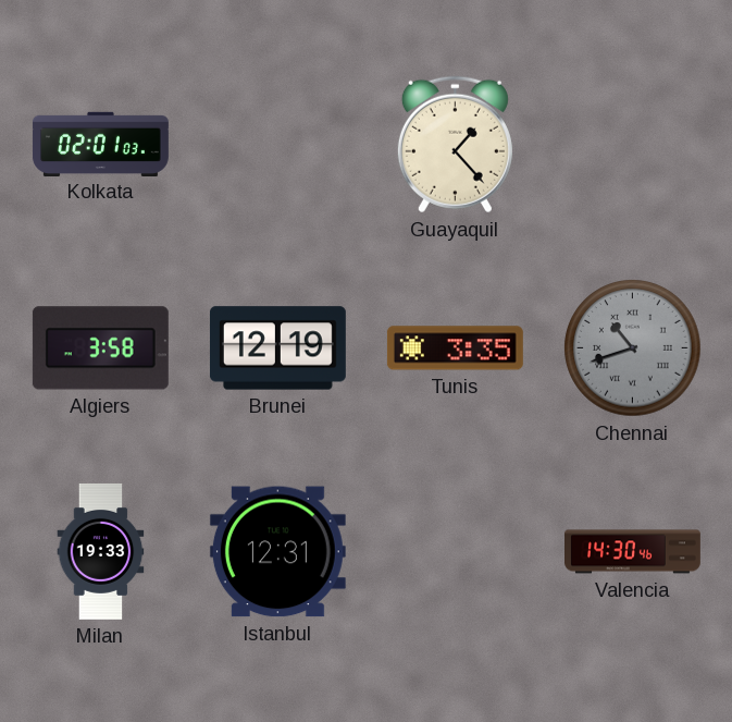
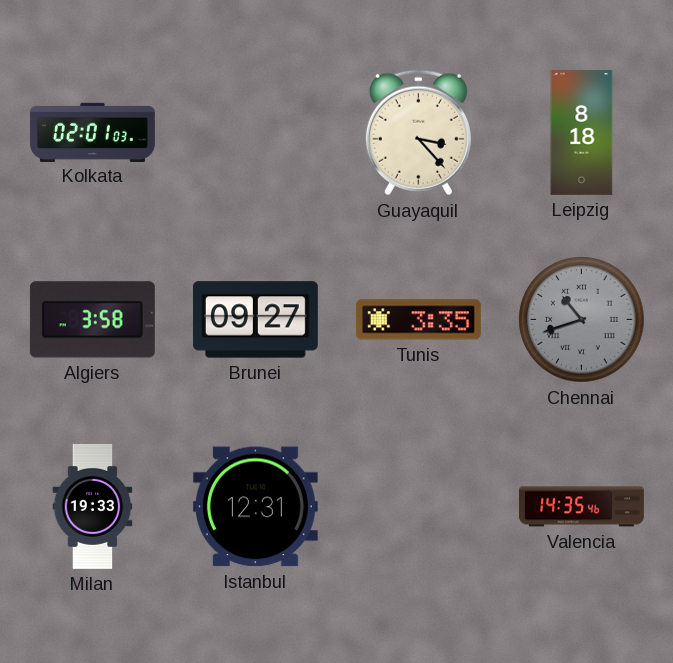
Guayaquil: 1:23 -> 3:23
Leipzig: none -> 8:18
Brunei: 12:19 -> 09:27
Valencia: 14:30 -> 14:35
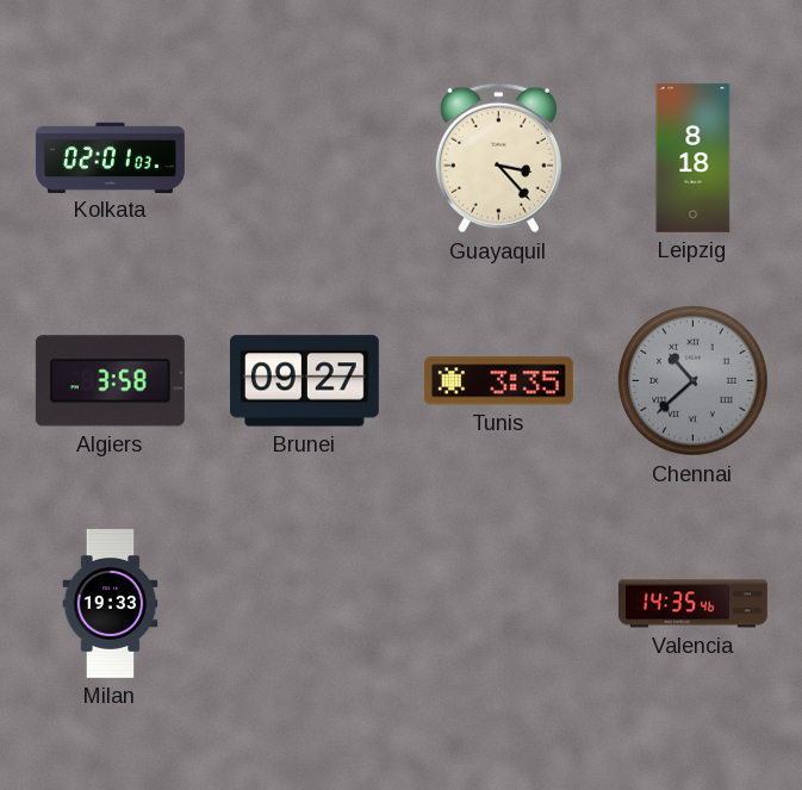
Chennai: 10:42 -> 10:38
Istanbul: 12:31 -> none
